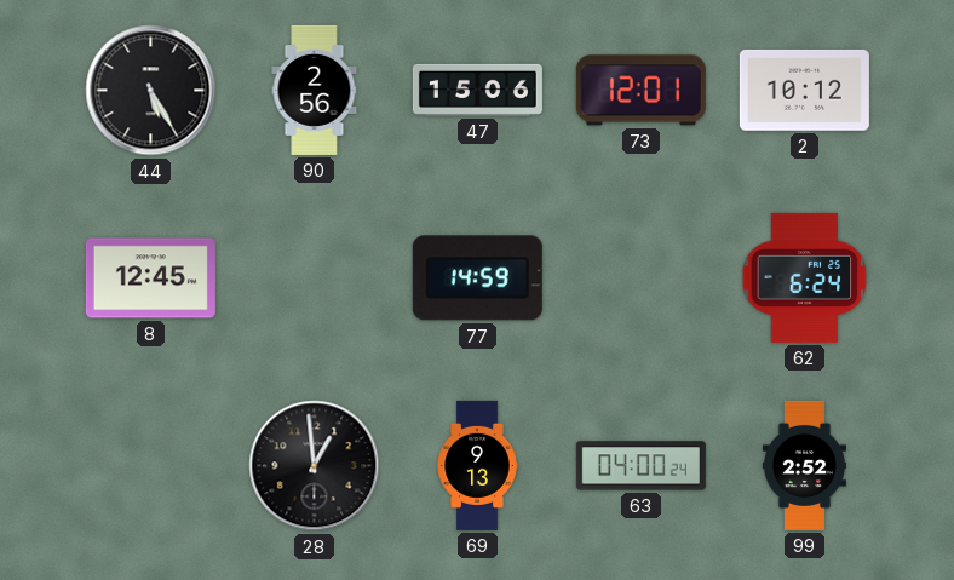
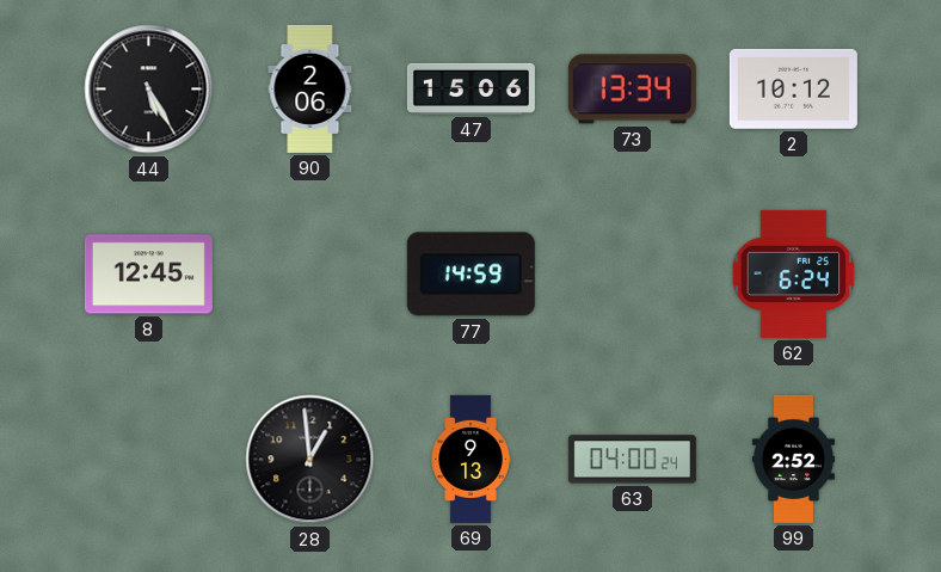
90: 2:56 -> 2:06
73: 12:01 -> 13:34
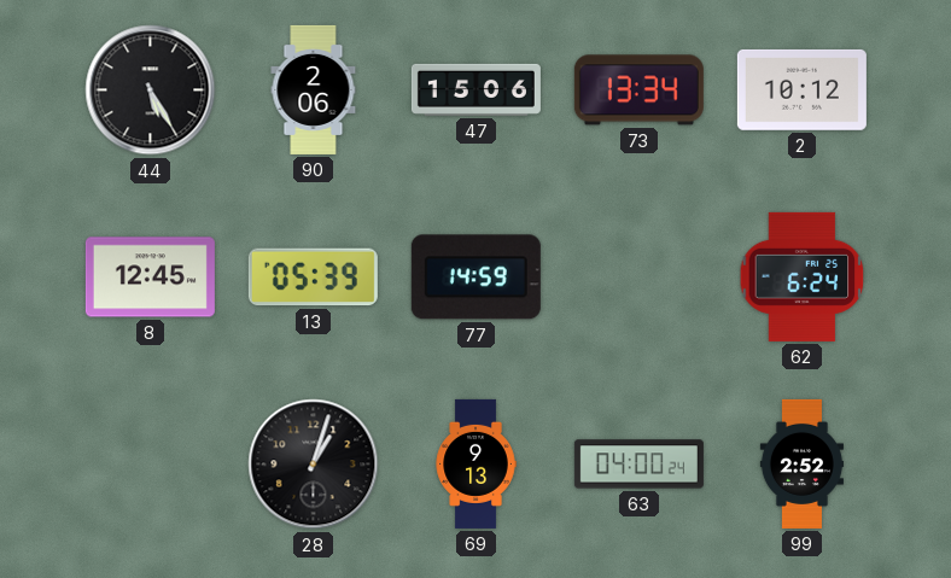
13: none -> 05:39
28: 12:59 -> 1:03
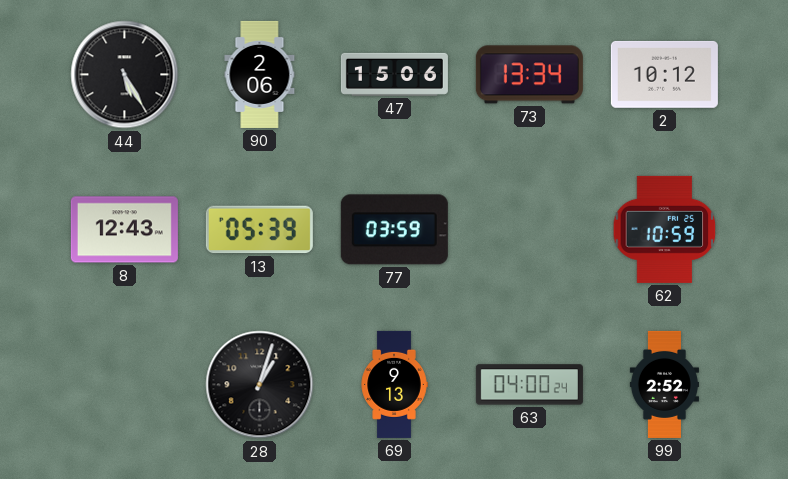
8: 12:45 -> 12:43
77: 14:59 -> 03:59
62: 6:24 -> 10:59
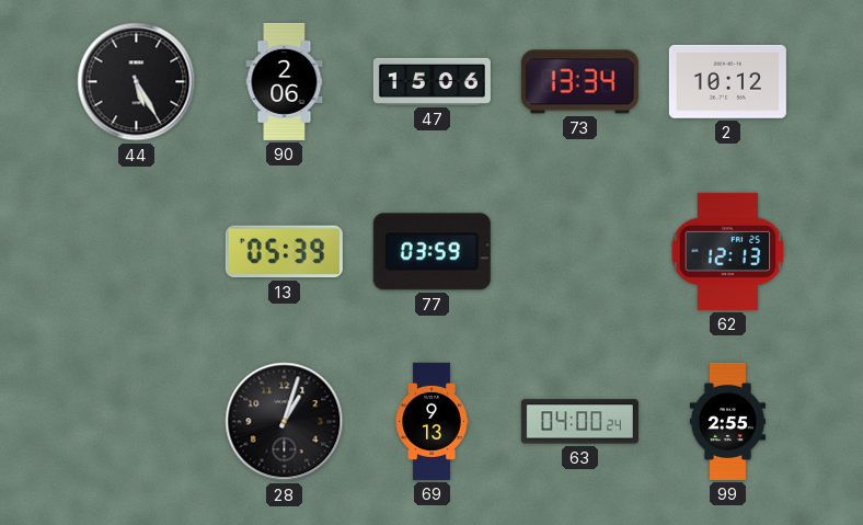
8: 12:43 -> none
62: 10:59 -> 12:13
99: 2:52 -> 2:55
